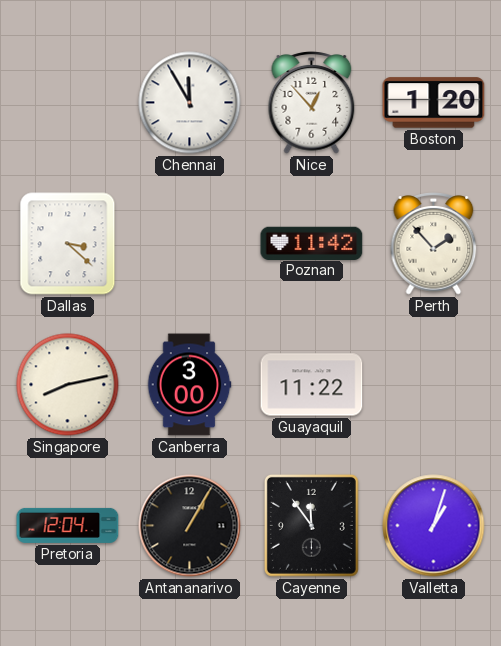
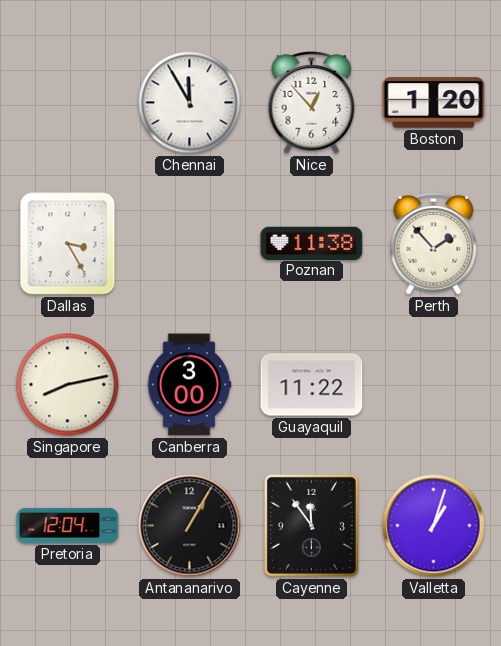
Dallas: 3:22 -> 3:25
Poznan: 11:42 -> 11:38
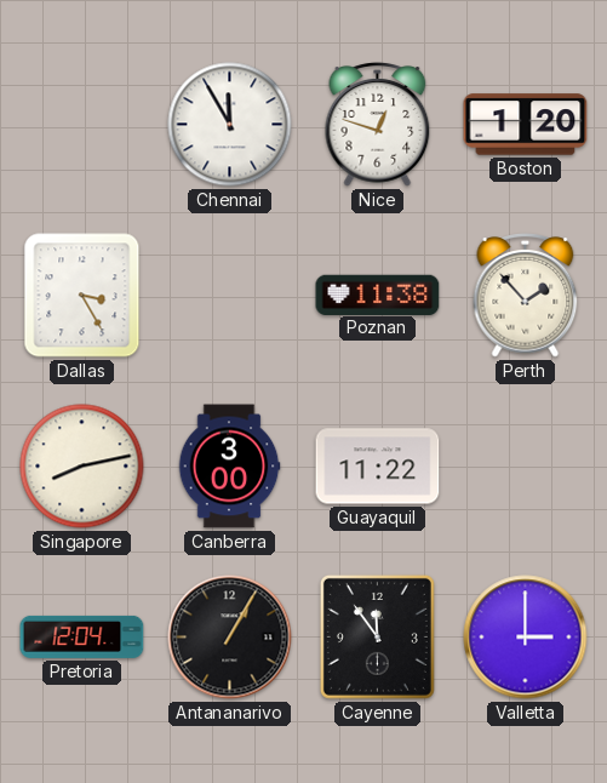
Nice: 12:53 -> 12:48
Valletta: 1:03 -> 3:00
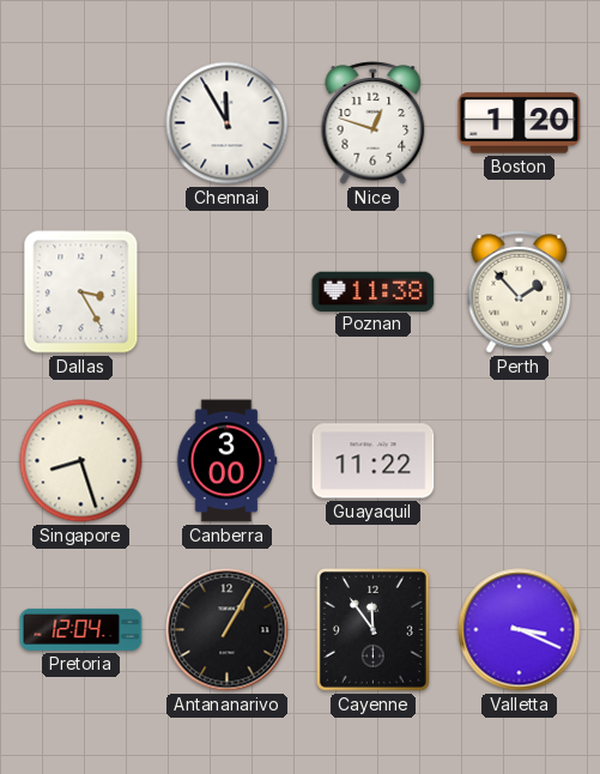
Singapore: 8:13 -> 8:27
Valletta: 3:00 -> 3:19
